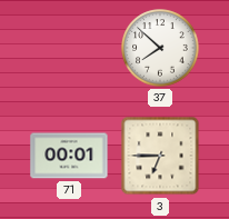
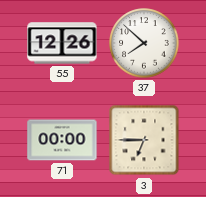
55: none -> 12:26
71: 00:01 -> 00:00
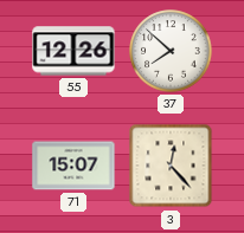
71: 00:00 -> 15:07
3: 6:45 -> 12:23
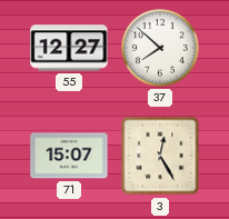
55: 12:26 -> 12:27
3: 12:23 -> 12:25
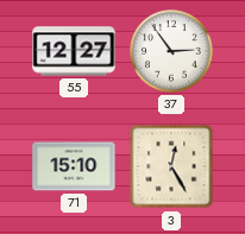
37: 7:52 -> 2:54
71: 15:07 -> 15:10
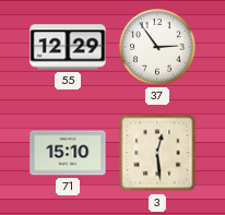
55: 12:27 -> 12:29
3: 12:25 -> 12:29
